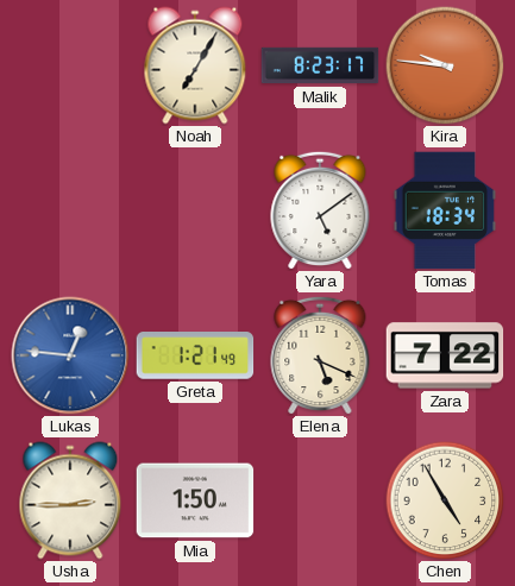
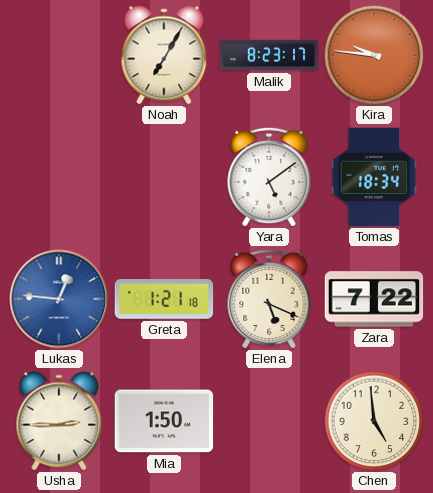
Greta: 1:21:49 -> 1:21:18
Chen: 4:55 -> 4:59
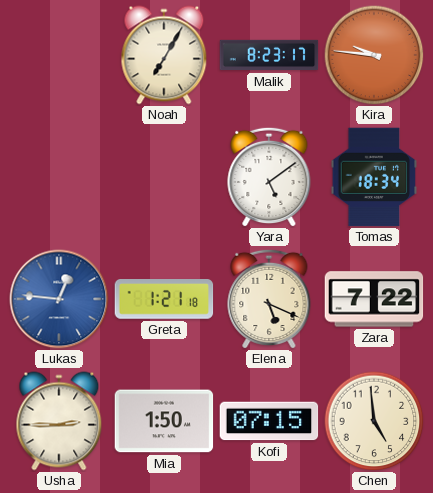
Kofi: none -> 07:15
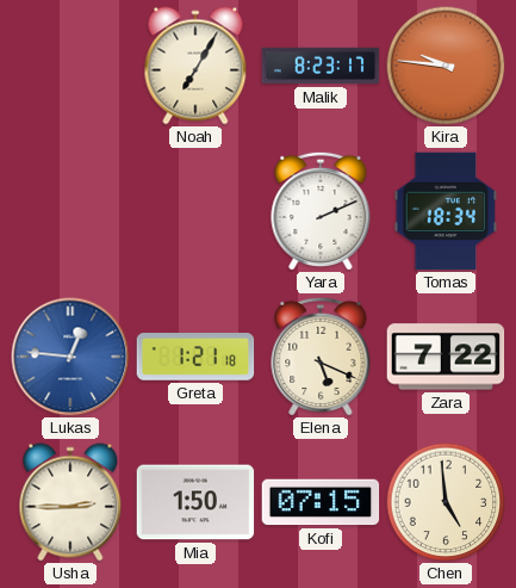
Yara: 5:09 -> 2:11
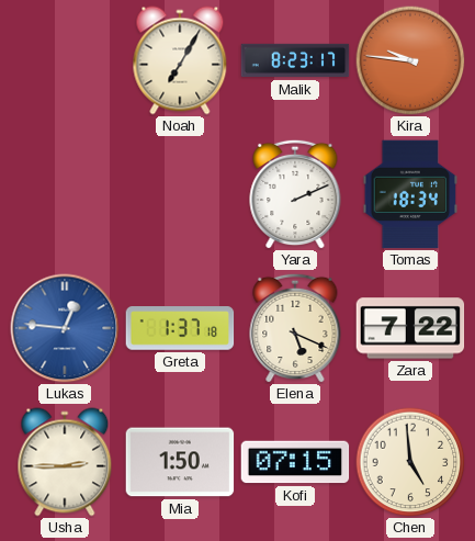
Greta: 1:21 -> 1:37
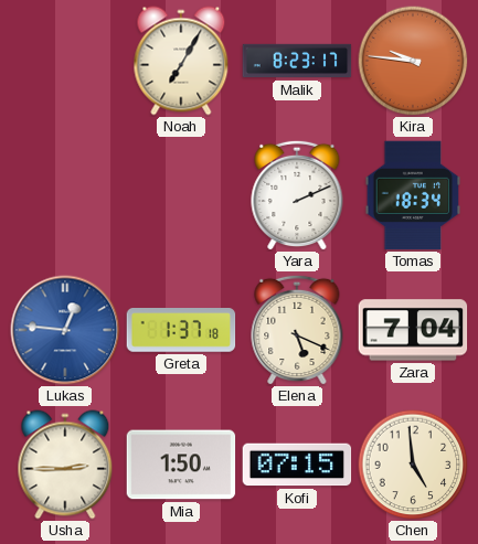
Zara: 7:22 -> 7:04
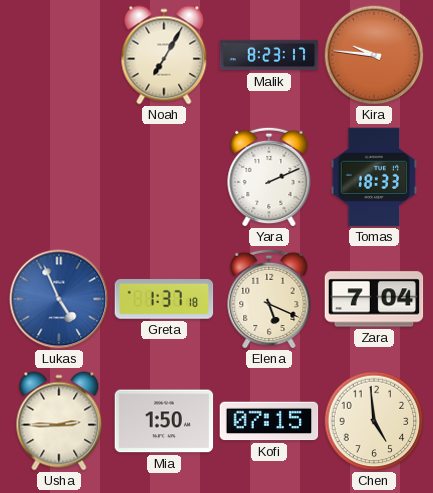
Tomas: 18:34 -> 18:33
Lukas: 12:46 -> 4:56
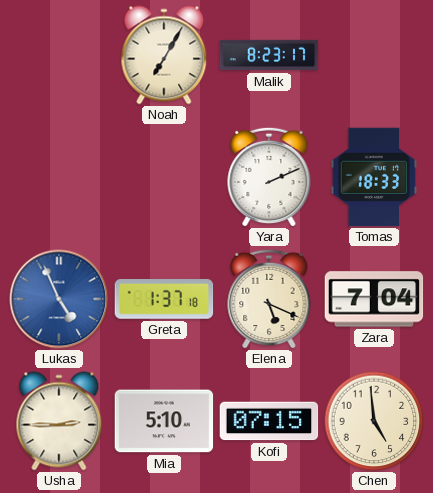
Kira: 9:46 -> none
Mia: 1:50 -> 5:10
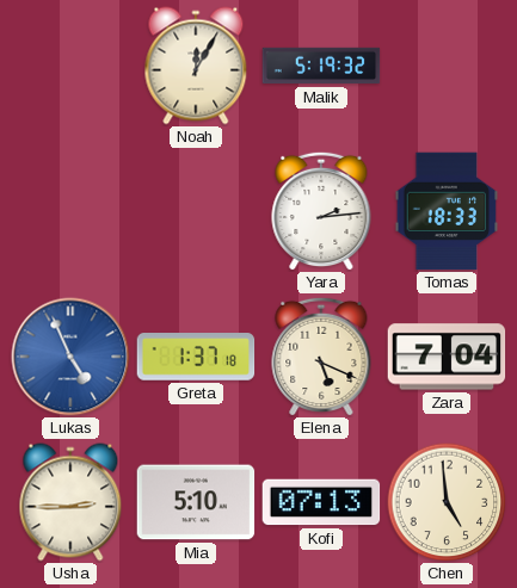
Noah: 7:05 -> 12:05
Malik: 8:23 -> 5:19
Yara: 2:11 -> 2:14
Kofi: 07:15 -> 07:13
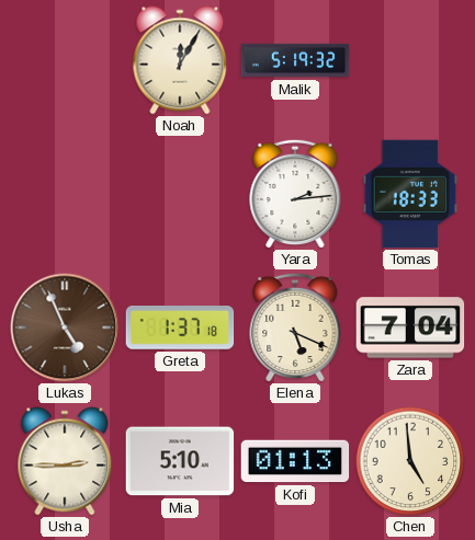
Lukas dial: blue -> brown
Kofi: 07:13 -> 01:13
